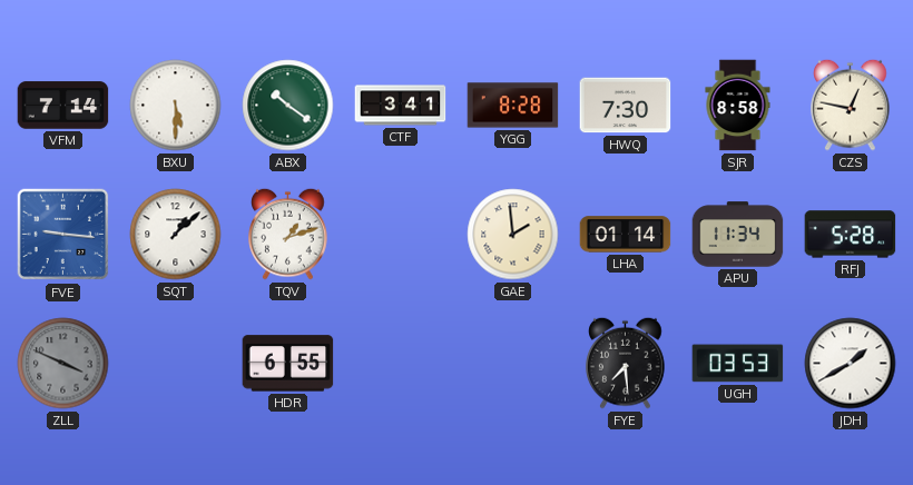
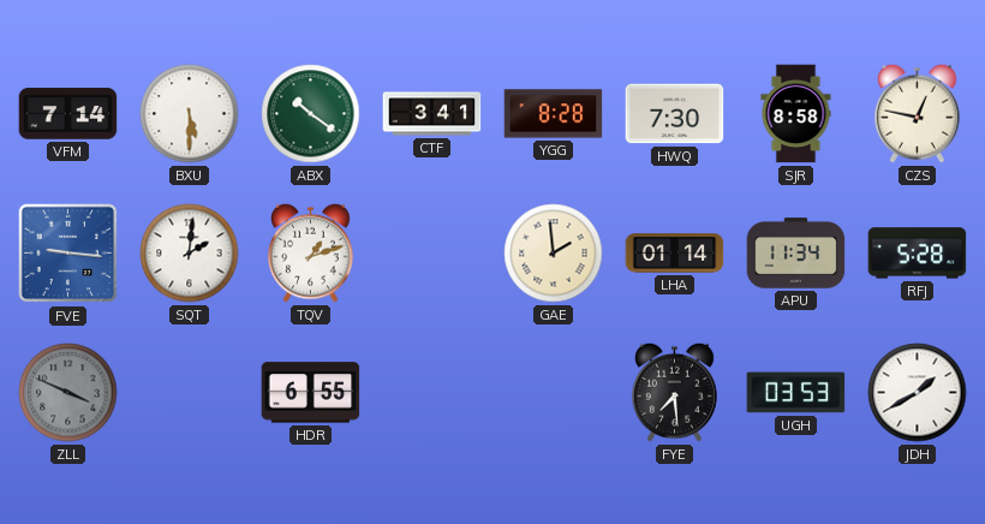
SQT: 1:08 -> 2:01
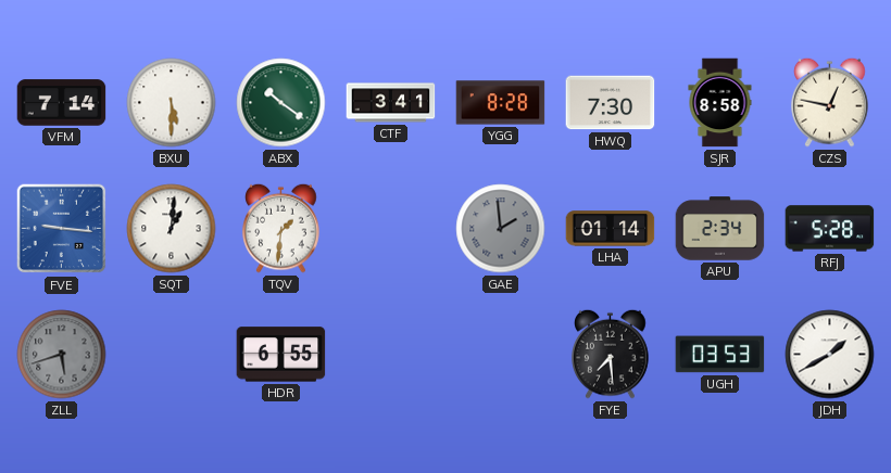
SQT: 2:01 -> 1:01
TQV: 1:12 -> 1:31
GAE dial: cream -> grey
APU: 11:34 -> 2:34
ZLL: 3:49 -> 5:42
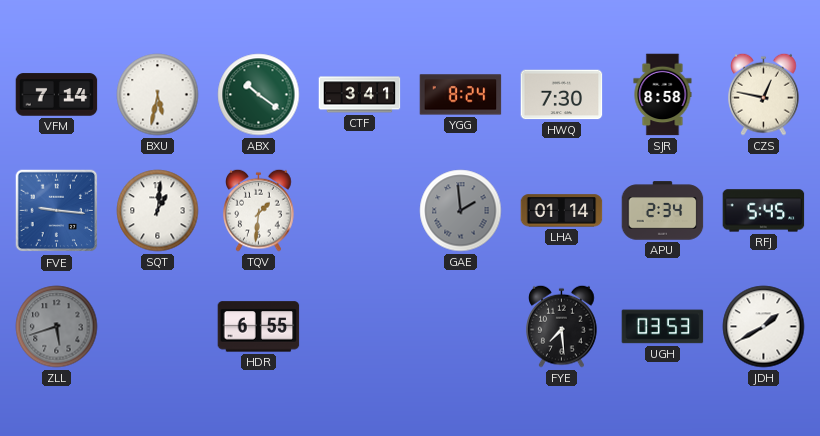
BXU: 5:30 -> 5:32
YGG: 8:28 -> 8:24
RFJ: 5:28 -> 5:45
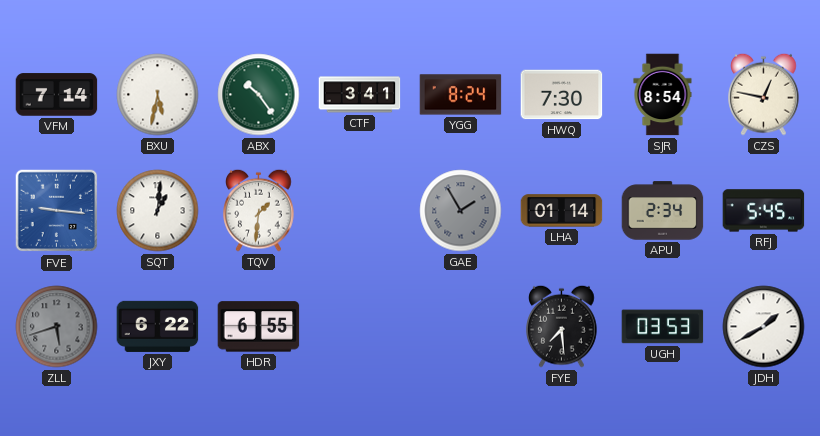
ABX: 10:21 -> 10:24
SJR: 8:58 -> 8:54
GAE: 1:59 -> 1:55
JXY: none -> 6:22
